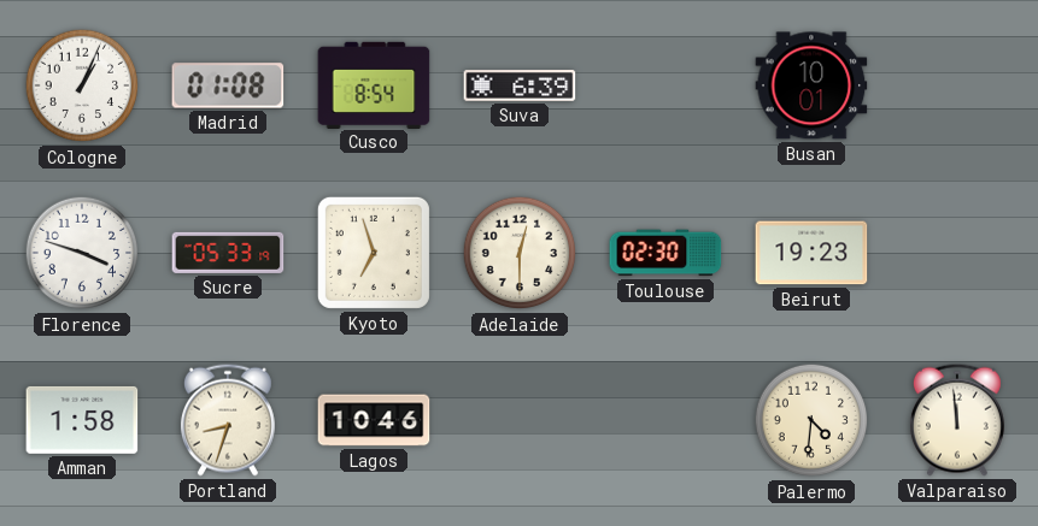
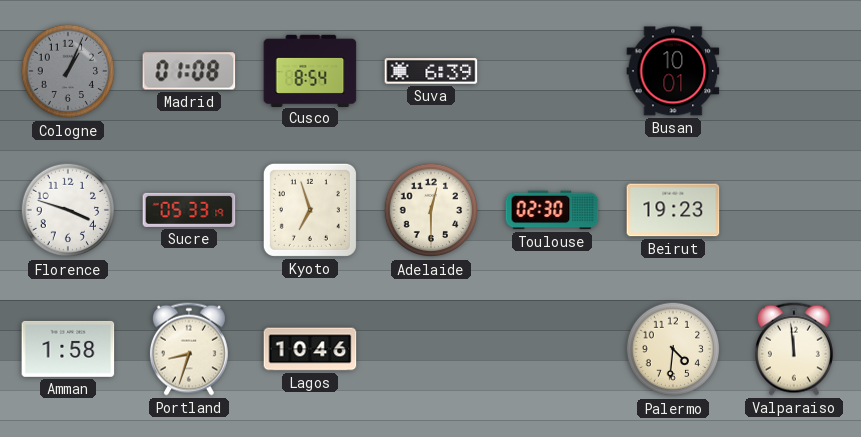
Cologne dial: white -> grey
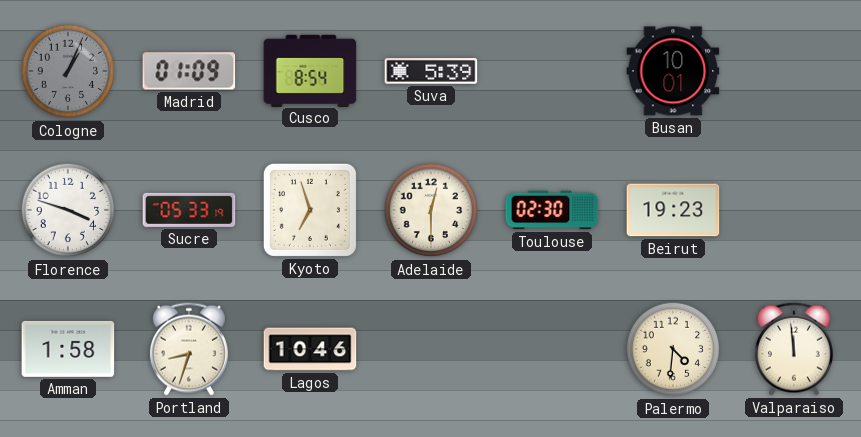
Madrid: 01:08 -> 01:09
Suva: 6:39 -> 5:39
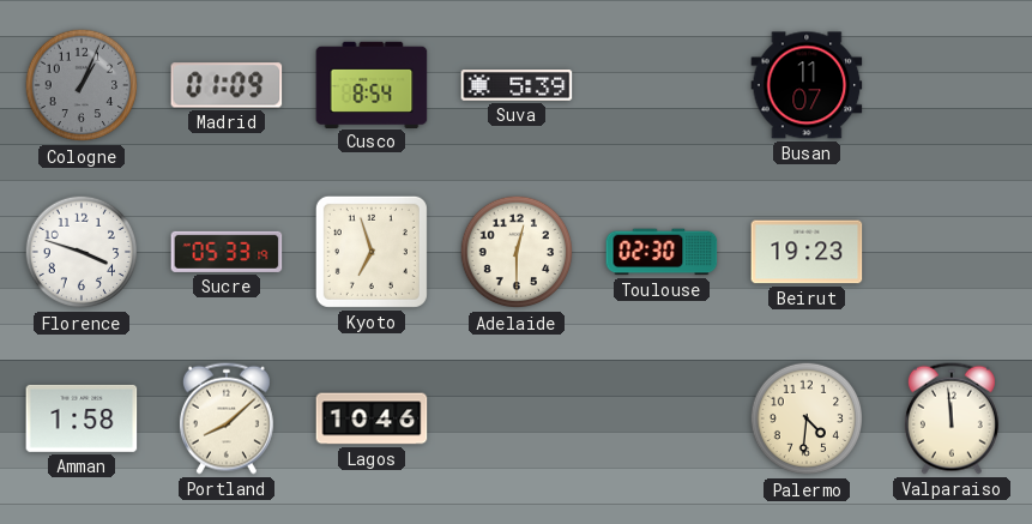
Busan: 10:01 -> 11:07
Portland: 8:33 -> 8:08
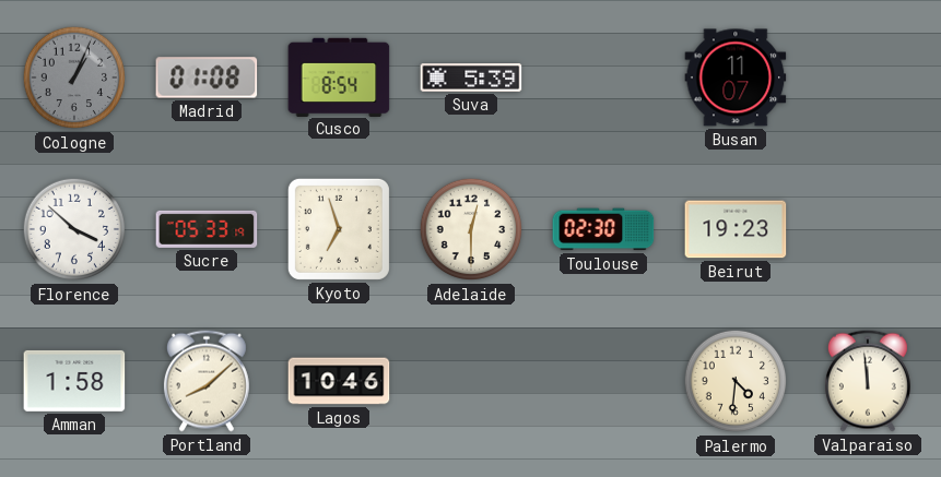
Madrid: 01:09 -> 01:08
Florence: 3:48 -> 3:52
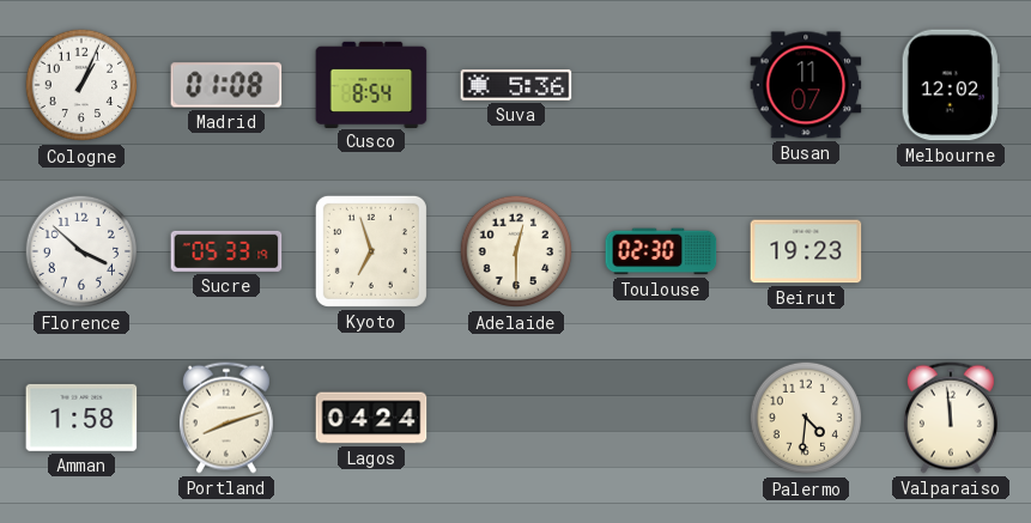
Cologne dial: grey -> white
Suva: 5:39 -> 5:36
Melbourne: none -> 12:02
Portland: 8:08 -> 8:12
Lagos: 10:46 -> 04:24
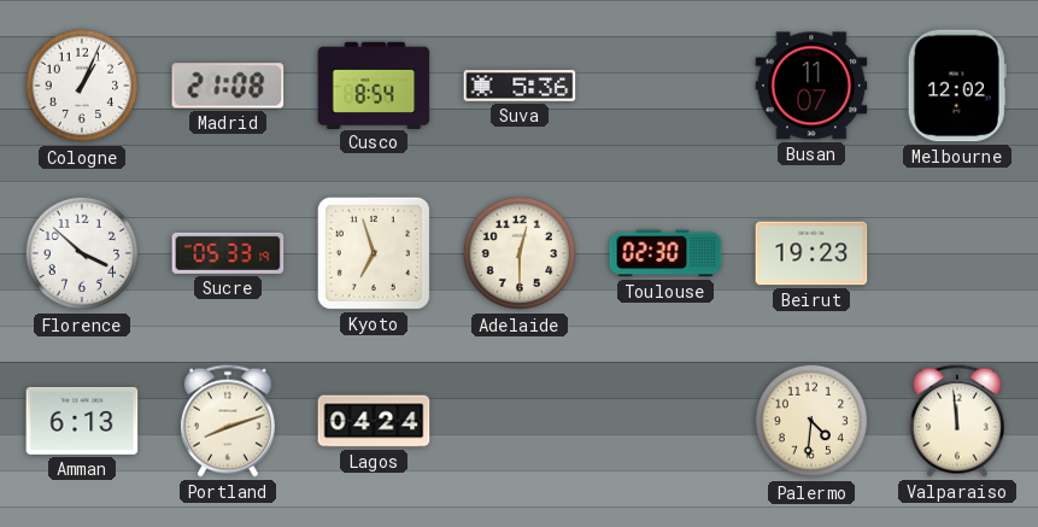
Madrid: 01:08 -> 21:08
Amman: 1:58 -> 6:13
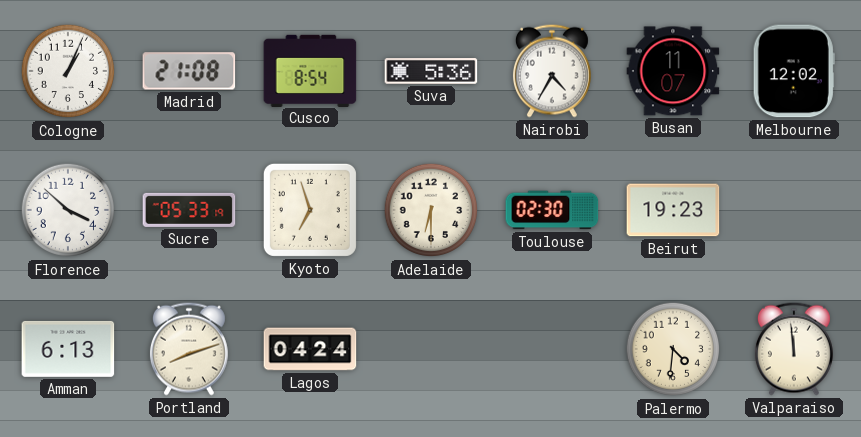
Nairobi: none -> 4:35
Adelaide: 12:30 -> 6:30
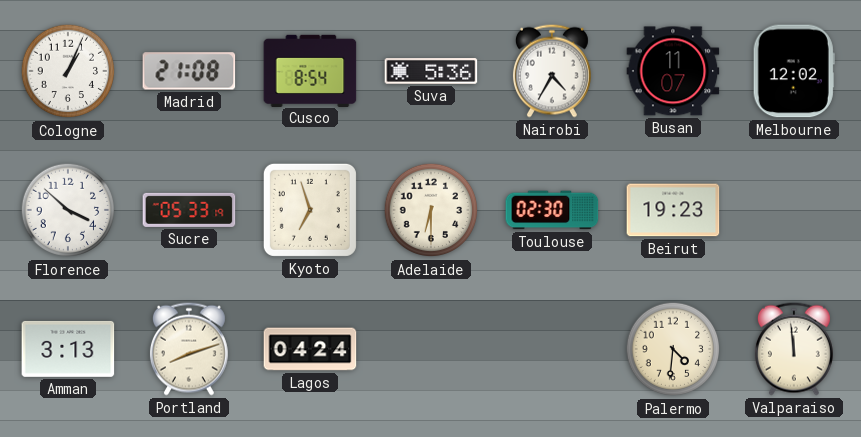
Amman: 6:13 -> 3:13
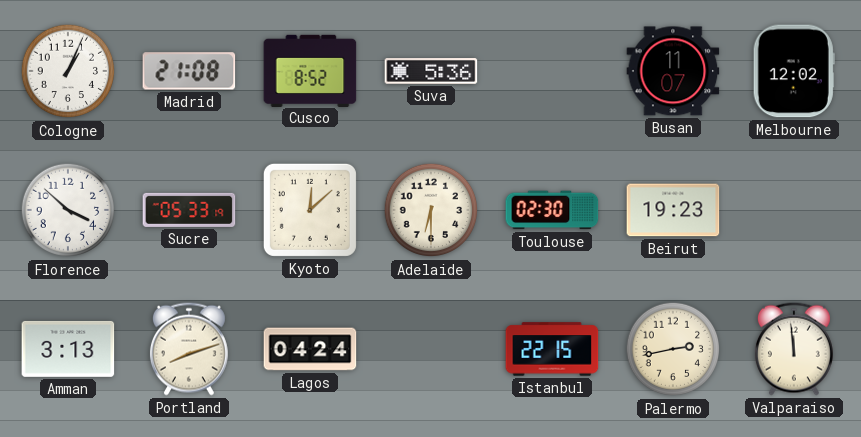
Cusco: 8:54 -> 8:52
Nairobi: 4:35 -> none
Kyoto: 6:57 -> 12:08
Istanbul: none -> 22:15
Palermo: 4:31 -> 2:43
